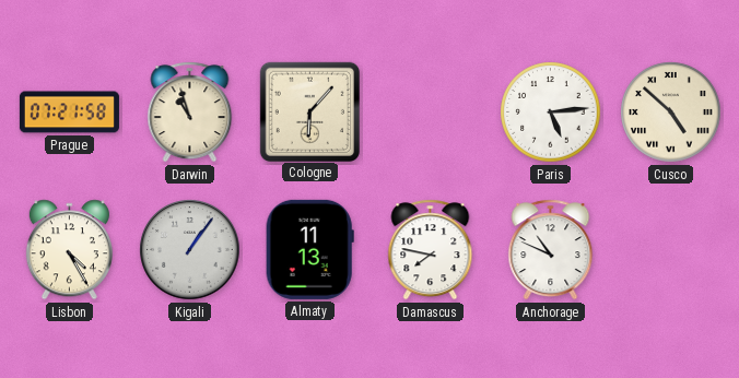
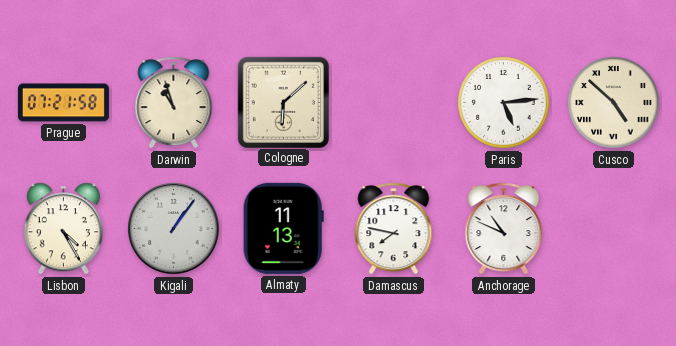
Cologne: 6:07 -> 6:08
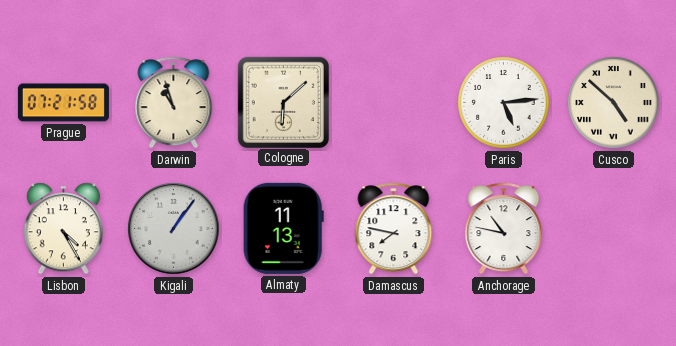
Anchorage: 10:49 -> 10:47
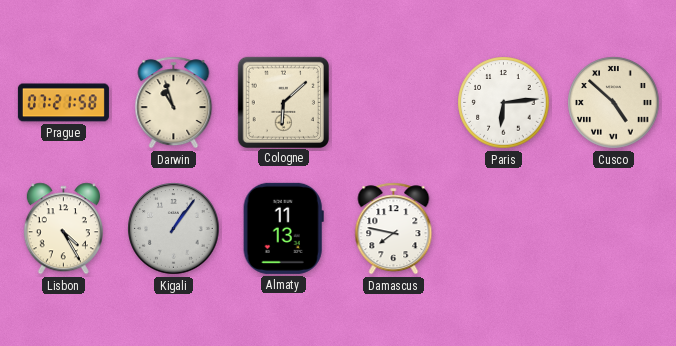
Paris: 5:14 -> 6:14
Anchorage: 10:47 -> none
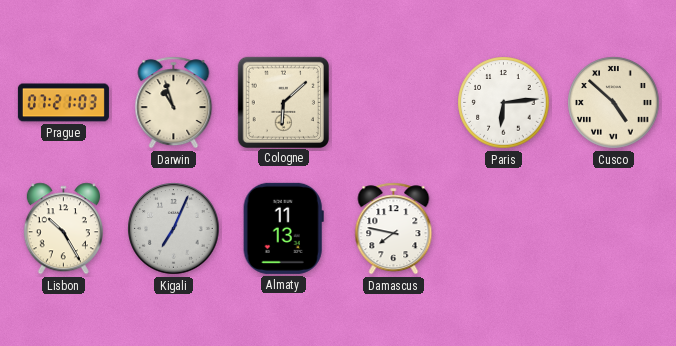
Prague: 07:21:58 -> 07:21:03
Lisbon: 4:25 -> 10:25
Kigali: 1:06 -> 7:04
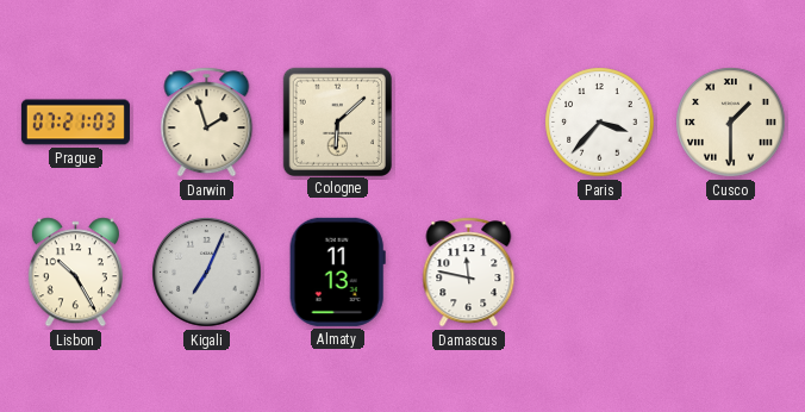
Darwin: 10:57 -> 1:57
Paris: 6:14 -> 3:37
Cusco: 4:52 -> 1:30
Damascus: 7:47 -> 11:47
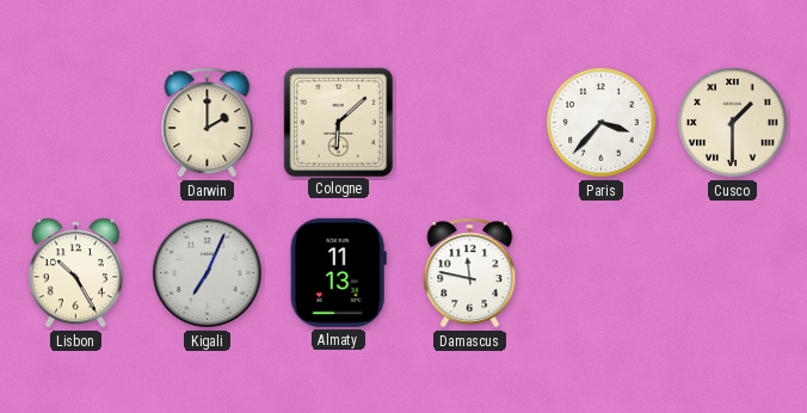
Prague: 07:21 -> none
Darwin: 1:57 -> 2:00
